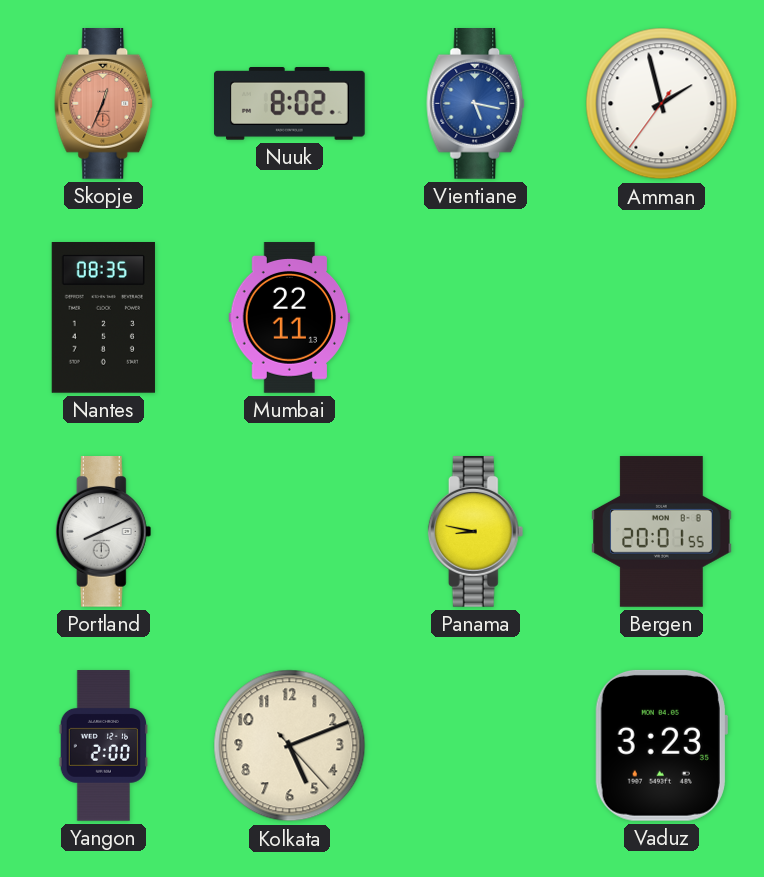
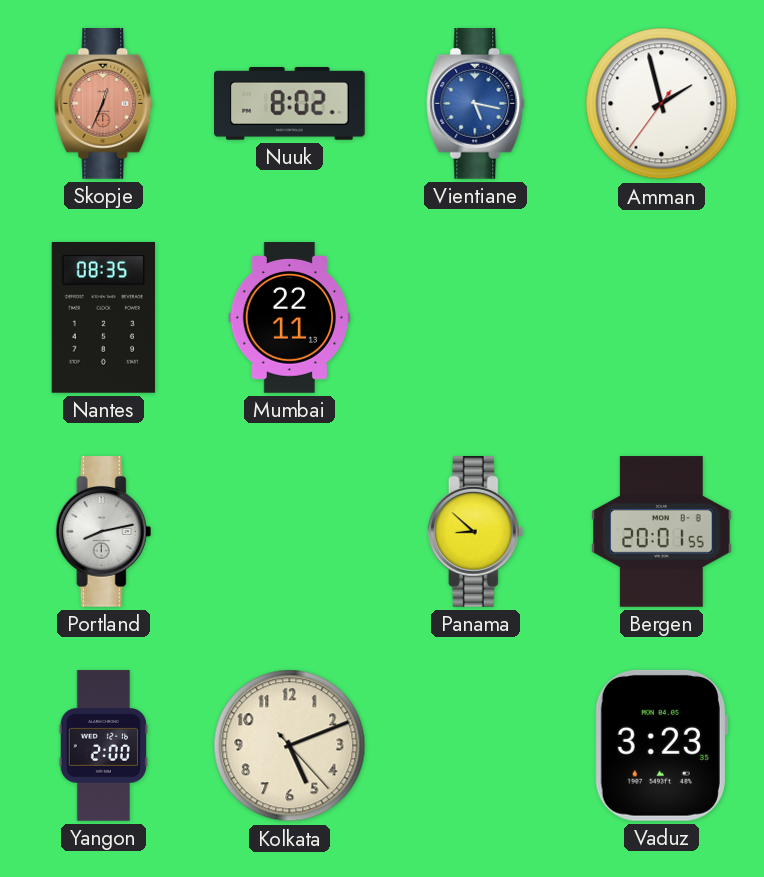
Portland: 8:11 -> 8:13
Panama: 8:47 -> 8:52
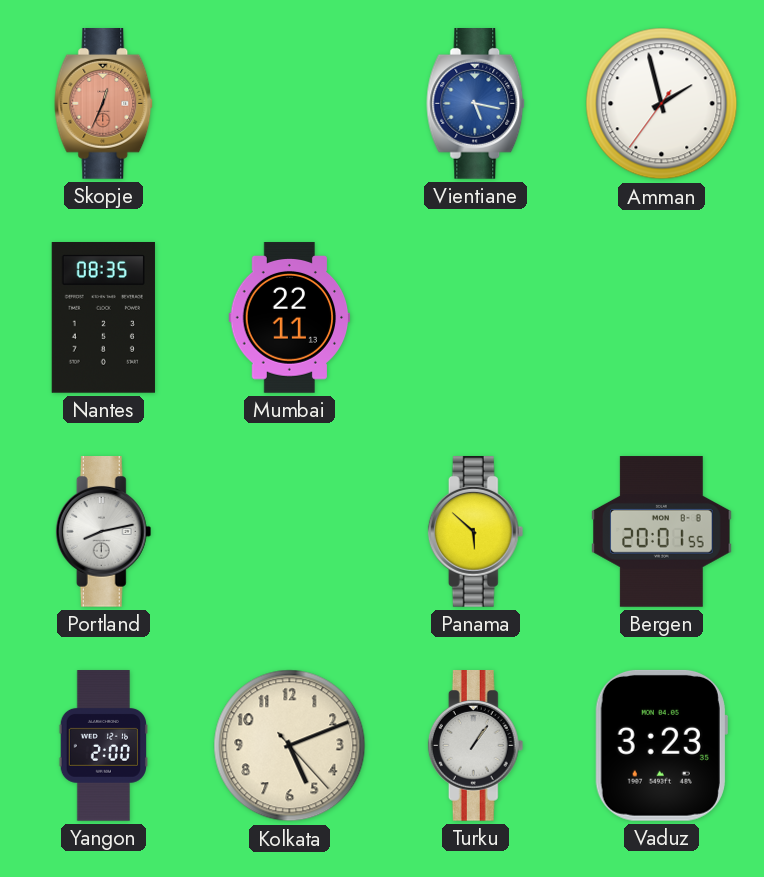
Nuuk: 8:02 -> none
Panama: 8:52 -> 5:52
Turku: none -> 1:06
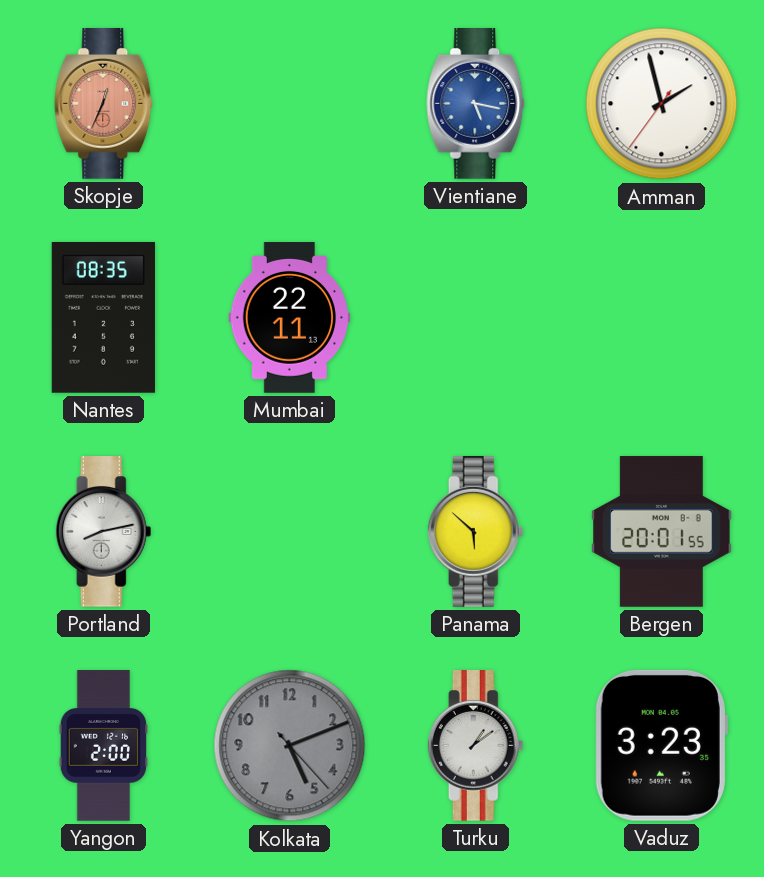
Kolkata dial: cream -> grey
Turku: 1:06 -> 1:09
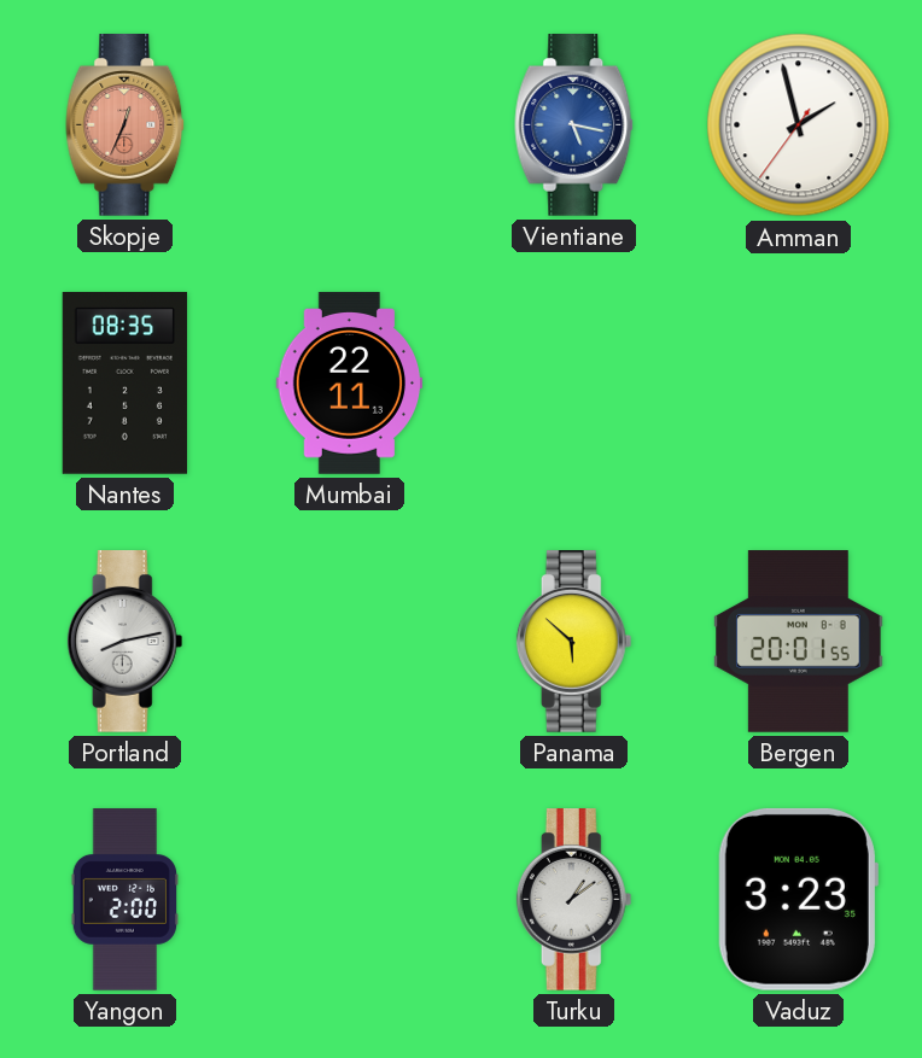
Kolkata: 5:11 -> none
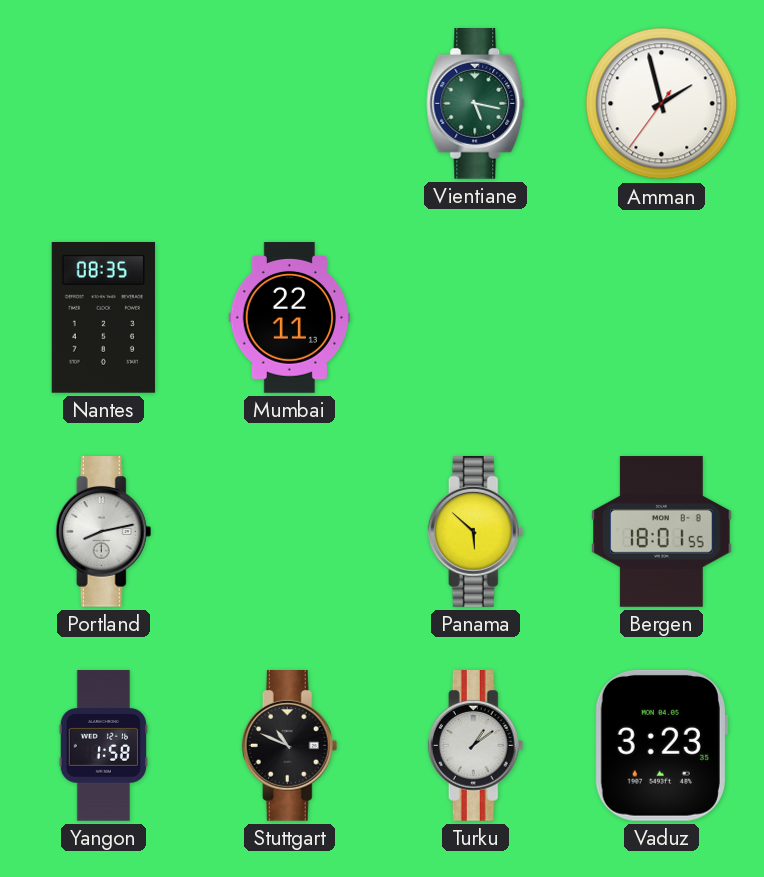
Skopje: 12:34 -> none
Vientiane dial: blue -> green
Bergen: 20:01 -> 18:01
Yangon: 2:00 -> 1:58
Stuttgart: none -> 10:49
